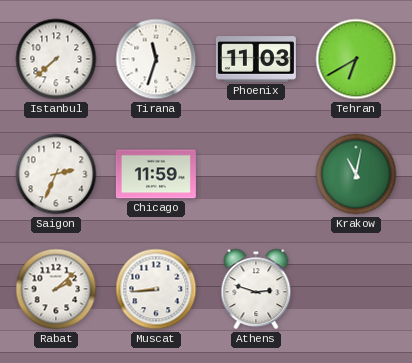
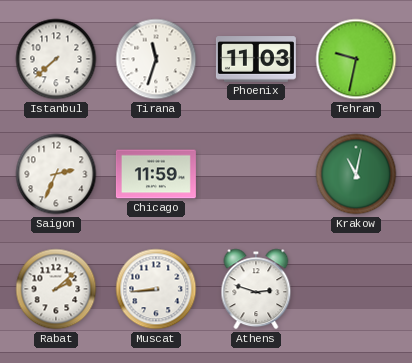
Tehran: 6:40 -> 9:32
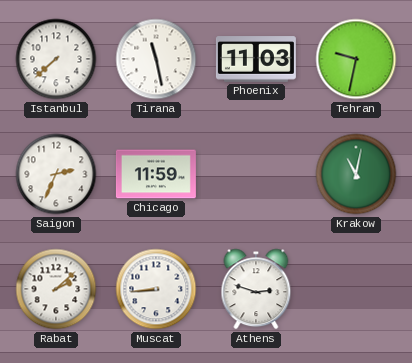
Tirana: 11:33 -> 11:28
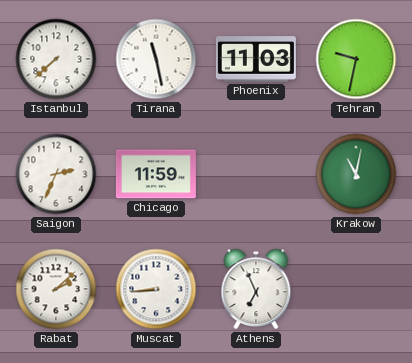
Athens: 2:48 -> 6:56
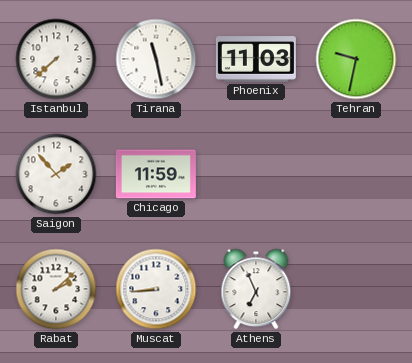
Saigon: 2:34 -> 1:53
Krakow: 11:02 -> none
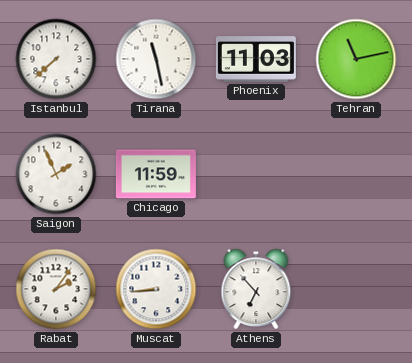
Tehran: 9:32 -> 11:13
Saigon: 1:53 -> 1:56
Rabat: 2:08 -> 2:06
Athens: 6:56 -> 6:53
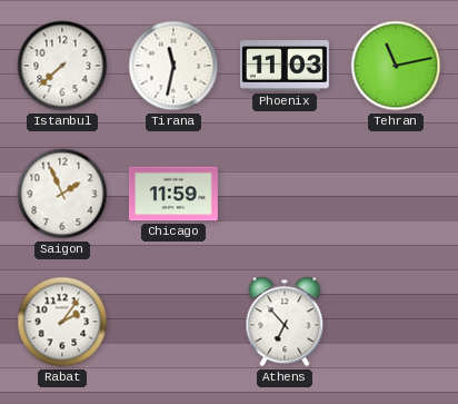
Tirana: 11:28 -> 11:32
Muscat: 8:44 -> none
